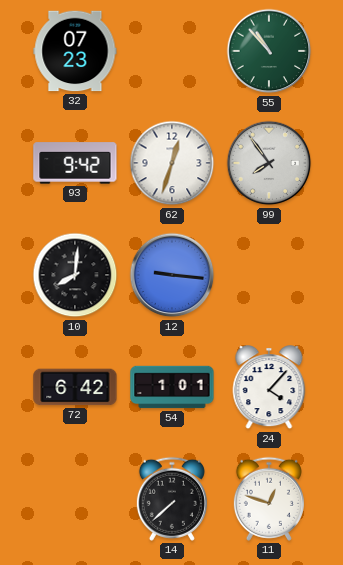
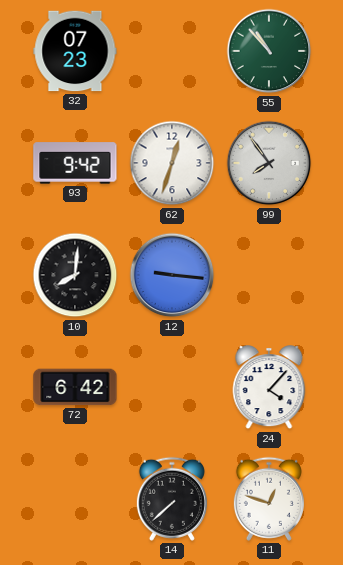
54: 1:01 -> none
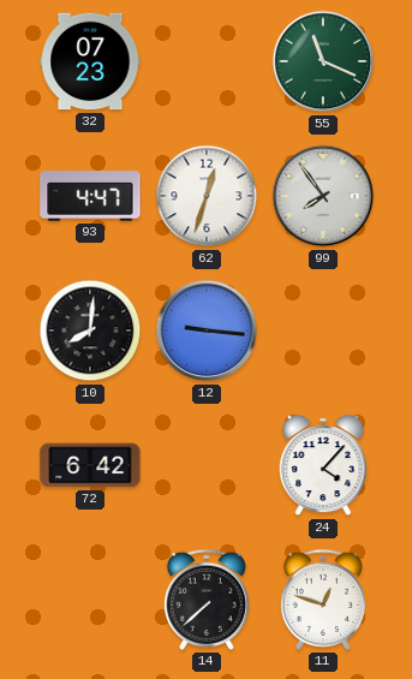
55: 10:53 -> 11:19
93: 9:42 -> 4:47
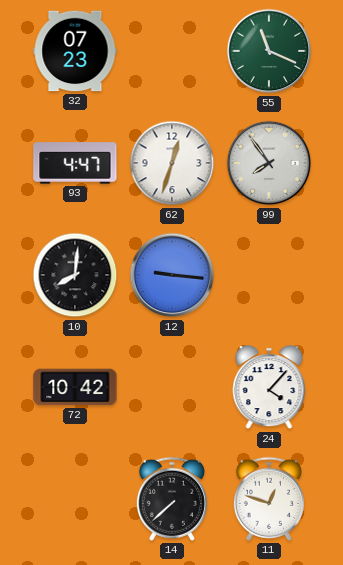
72: 6:42 -> 10:42
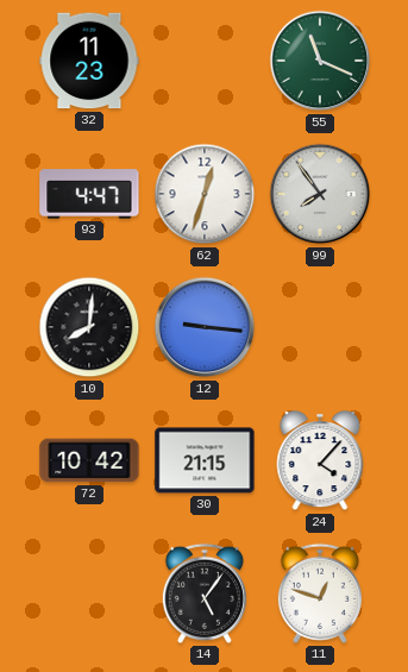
32: 07:23 -> 11:23
30: none -> 21:15
14: 7:38 -> 5:06
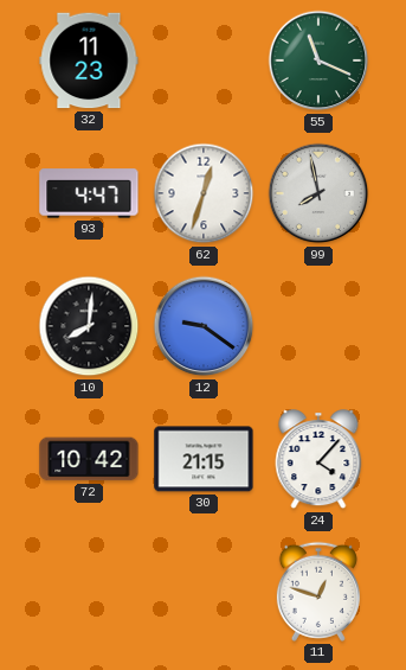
99: 7:54 -> 7:58
12: 9:16 -> 9:21
14: 5:06 -> none
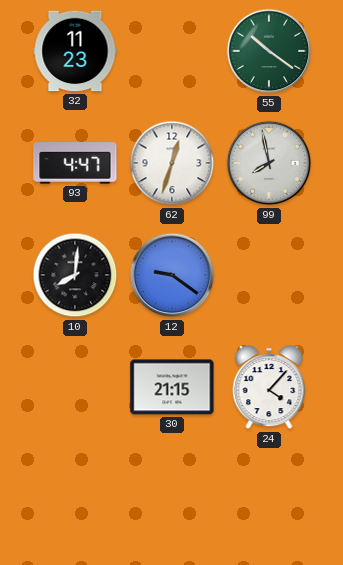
55: 11:19 -> 10:21
72: 10:42 -> none
11: 12:48 -> none
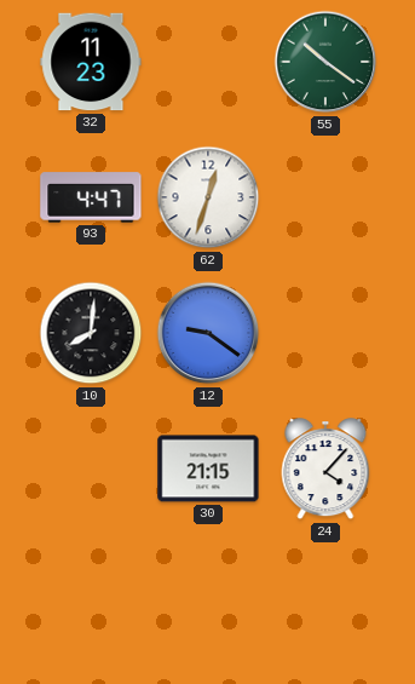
99: 7:58 -> none
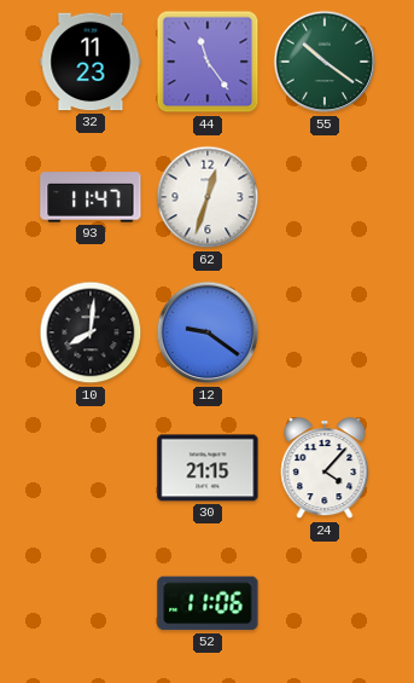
44: none -> 11:24
93: 4:47 -> 11:47
52: none -> 11:06
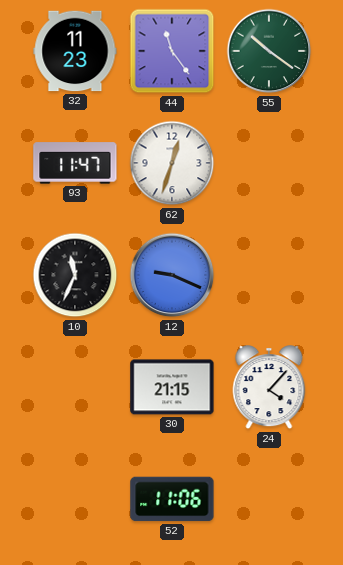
10: 8:01 -> 11:34
12: 9:21 -> 9:19
